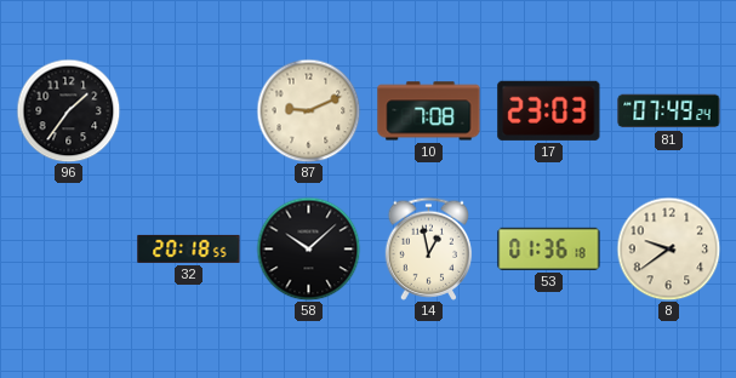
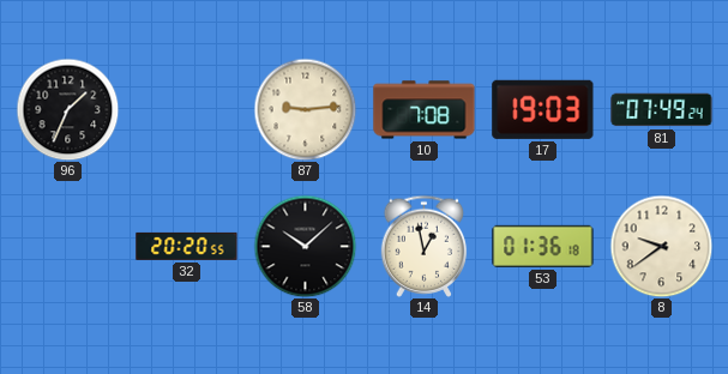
96: 1:36 -> 1:34
87: 9:11 -> 9:14
17: 23:03 -> 19:03
32: 20:18 -> 20:20
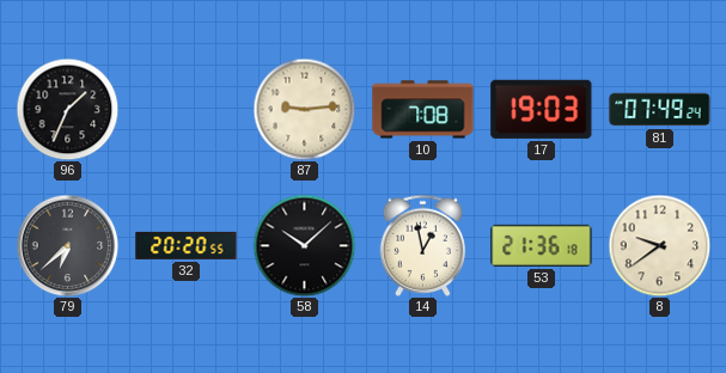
79: none -> 6:38
53: 01:36 -> 21:36
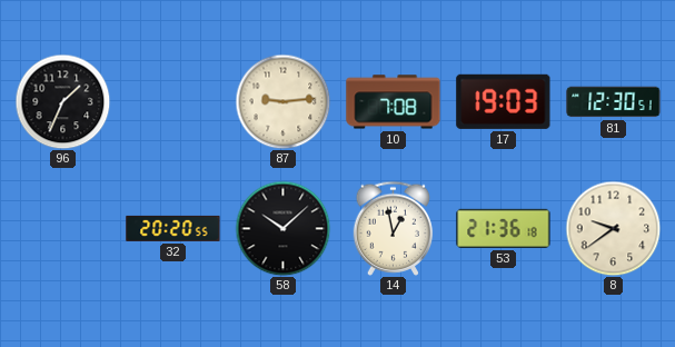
81: 07:49 -> 12:30
79: 6:38 -> none
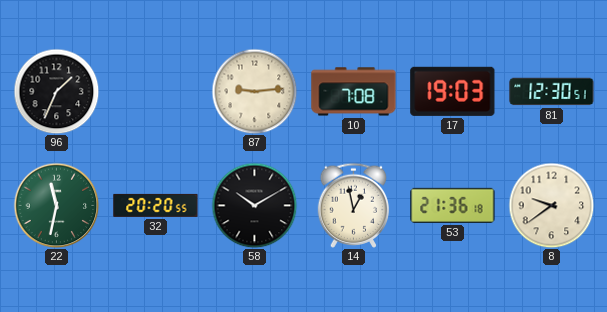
22: none -> 11:32
58: 10:08 -> 10:10
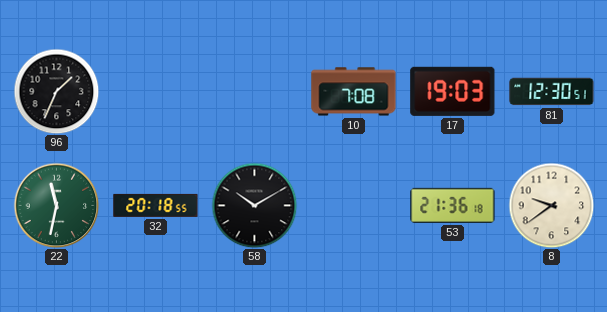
87: 9:14 -> none
32: 20:20 -> 20:18
14: 12:58 -> none
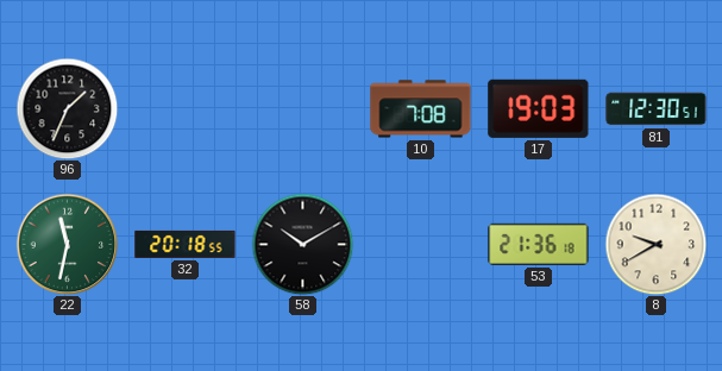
8: 9:39 -> 9:40
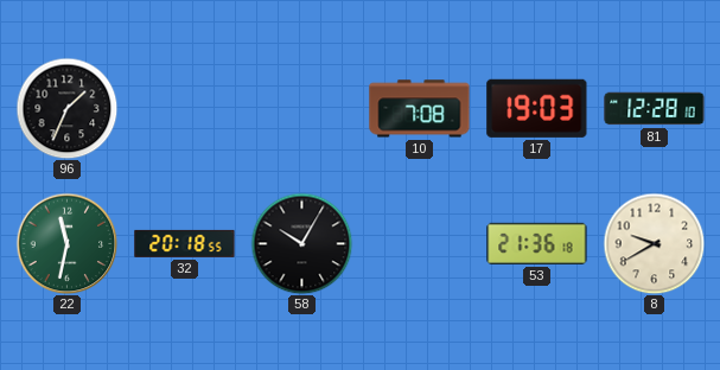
81: 12:30 -> 12:28
58: 10:10 -> 10:05
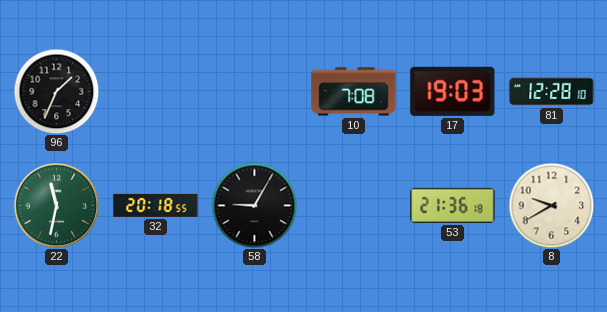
58: 10:05 -> 9:05
